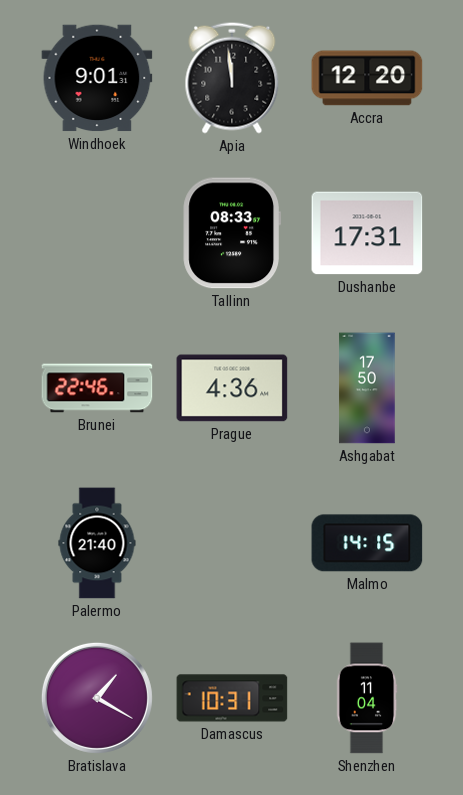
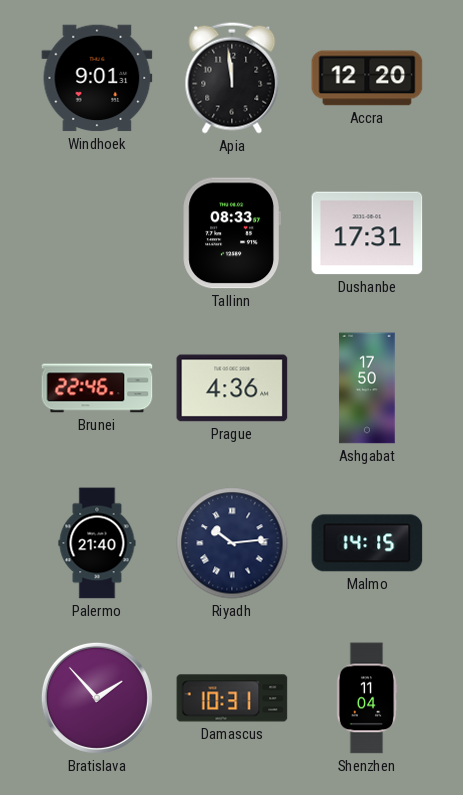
Riyadh: none -> 10:14
Bratislava: 1:20 -> 1:53
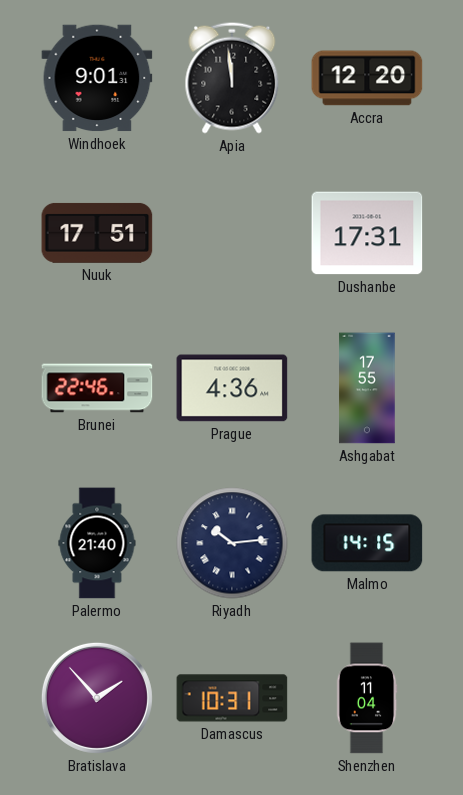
Nuuk: none -> 17:51
Tallinn: 08:33 -> none
Ashgabat: 17:50 -> 17:55
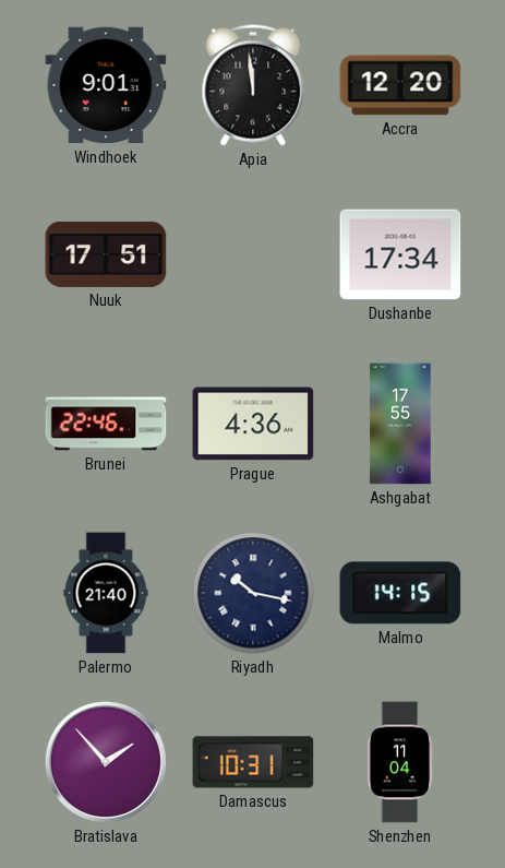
Dushanbe: 17:31 -> 17:34
Riyadh: 10:14 -> 10:17
